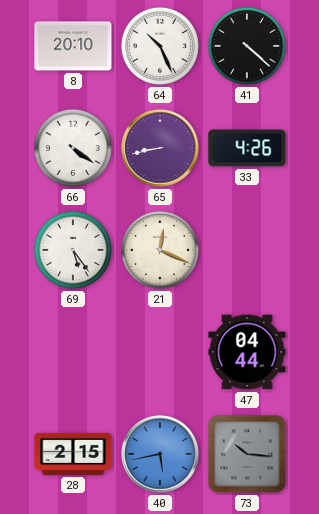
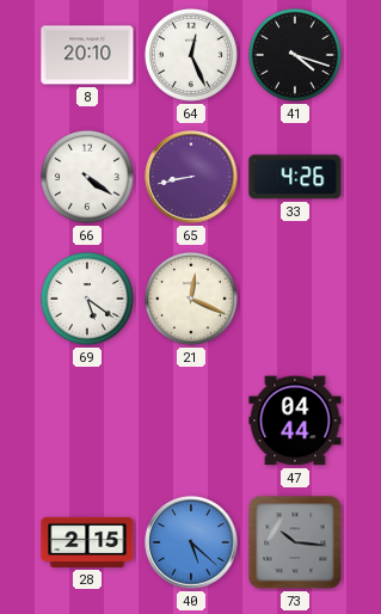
64: 10:26 -> 12:26
41: 4:22 -> 4:18
69: 5:24 -> 5:21
40: 5:43 -> 5:22
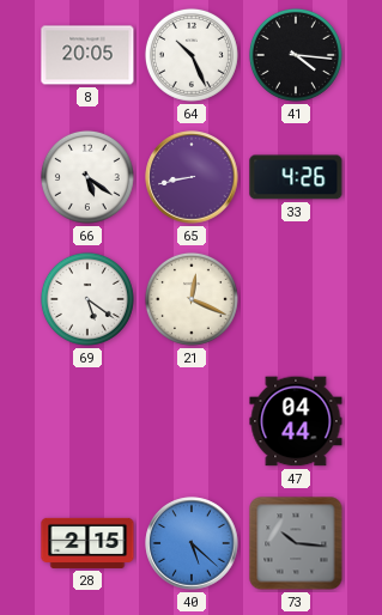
8: 20:10 -> 20:05
64: 12:26 -> 10:26
41: 4:18 -> 4:16
66: 4:21 -> 5:21
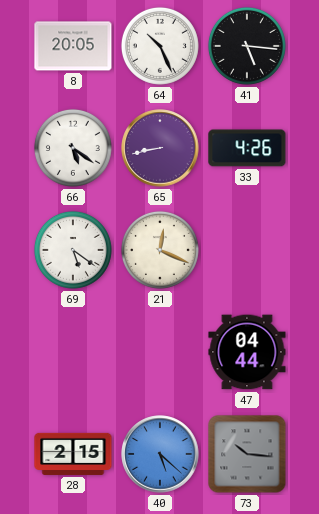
41: 4:16 -> 5:16
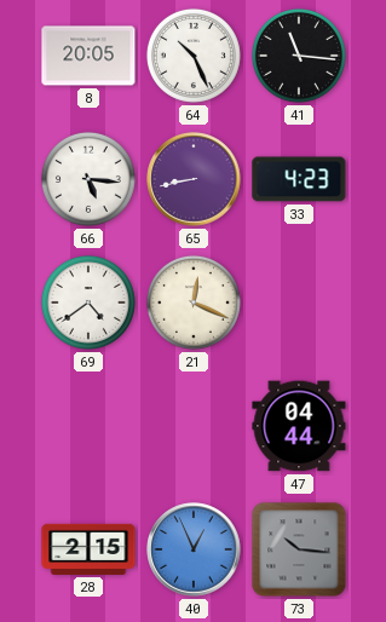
41: 5:16 -> 11:16
66: 5:21 -> 5:16
33: 4:26 -> 4:23
69: 5:21 -> 4:39
40: 5:22 -> 12:56
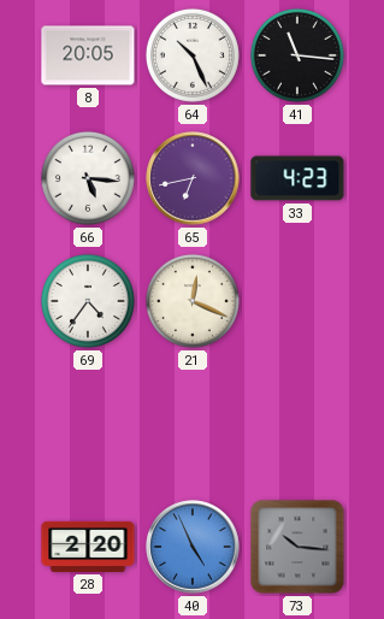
65: 8:43 -> 6:43
69: 4:39 -> 4:36
47: 04:44 -> none
28: 2:15 -> 2:20
40: 12:56 -> 4:56
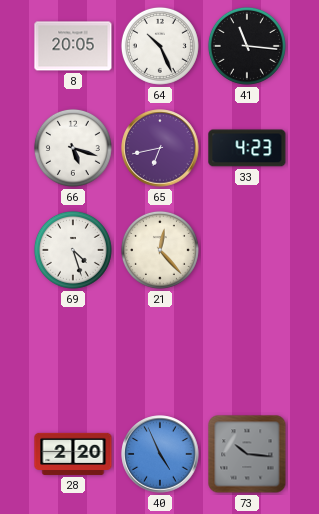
66: 5:16 -> 5:18
69: 4:36 -> 4:27
21: 12:19 -> 12:23
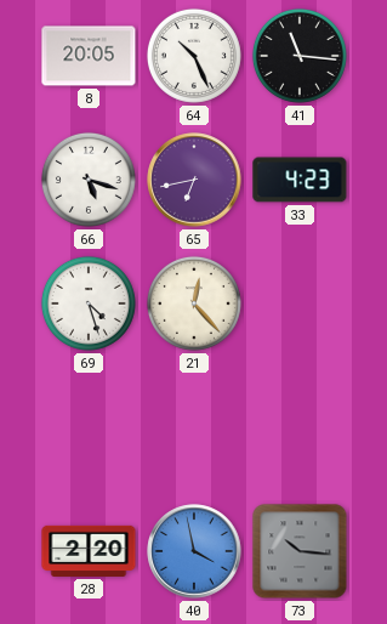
40: 4:56 -> 3:58
